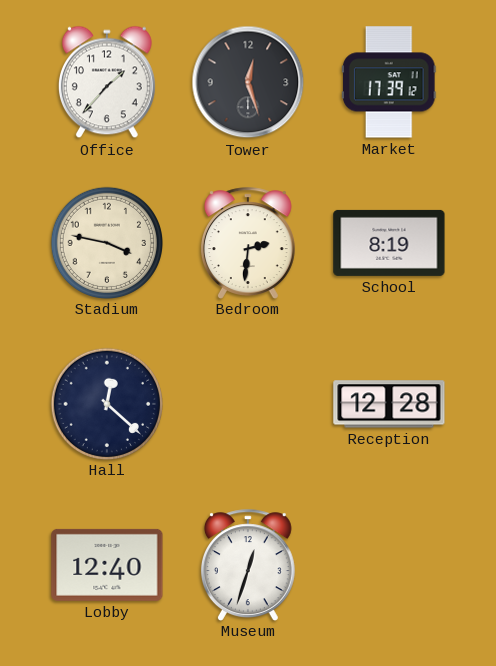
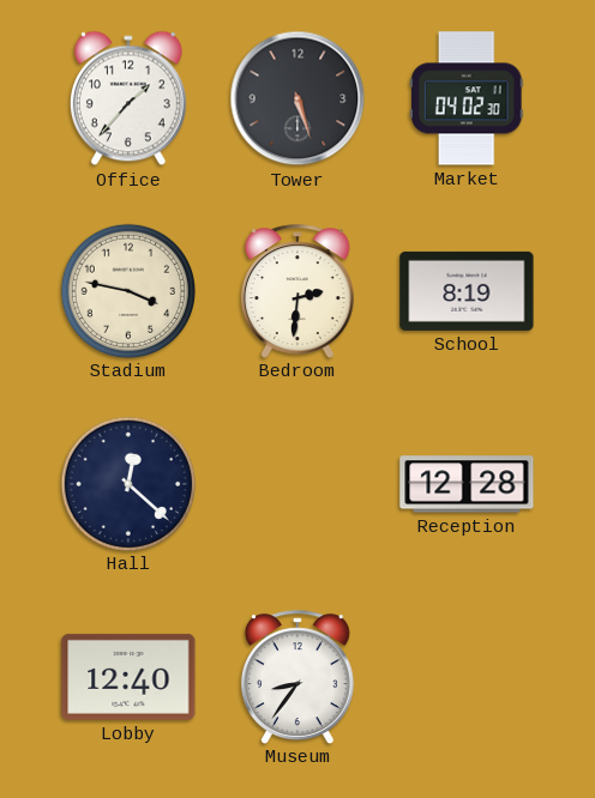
Tower: 12:27 -> 5:27
Market: 17:39 -> 04:02
Museum: 12:33 -> 8:36
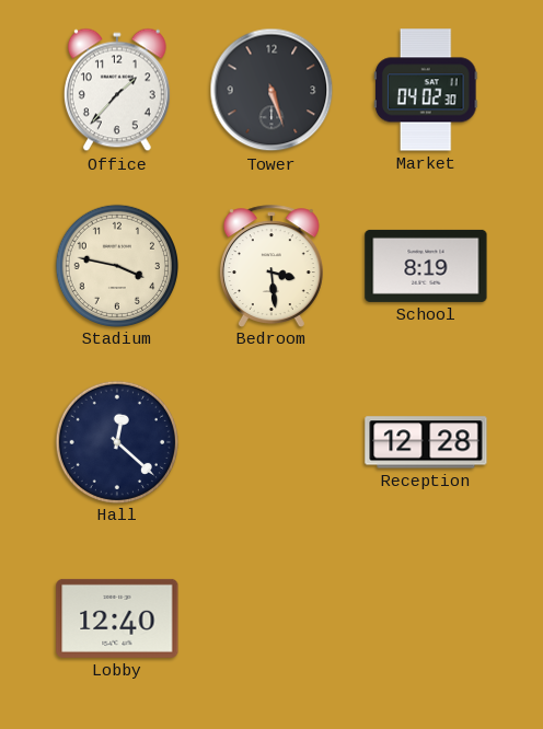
Bedroom: 2:31 -> 3:29
Museum: 8:36 -> none
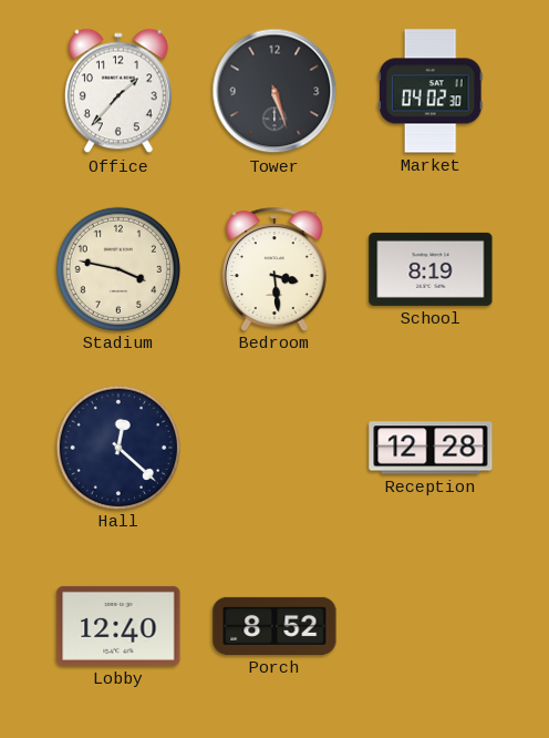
Porch: none -> 8:52
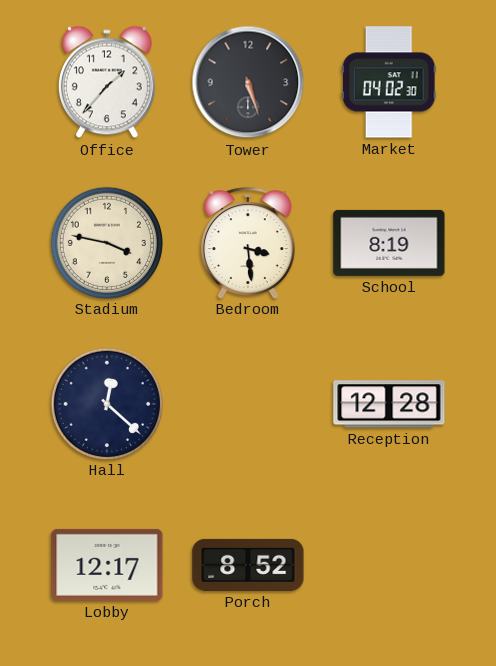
Lobby: 12:40 -> 12:17
